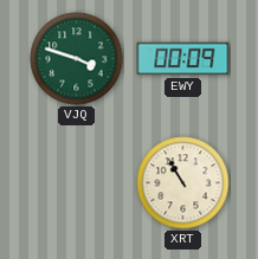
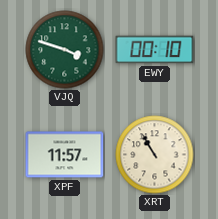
EWY: 00:09 -> 00:10
XPF: none -> 11:57
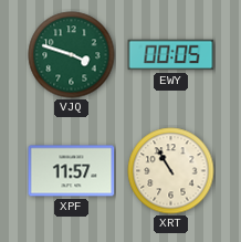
EWY: 00:10 -> 00:05
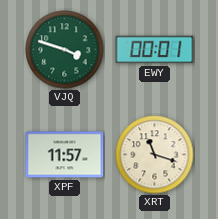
EWY: 00:05 -> 00:01
XRT: 10:55 -> 11:18
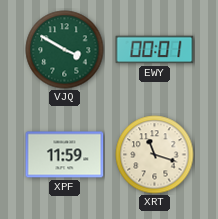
VJQ: 3:48 -> 3:50
XPF: 11:57 -> 11:59
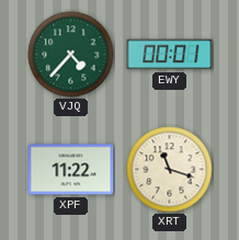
VJQ: 3:50 -> 4:37
XPF: 11:59 -> 11:22
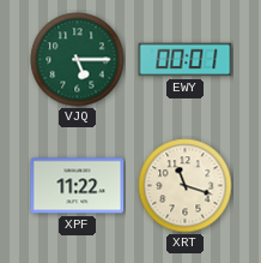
VJQ: 4:37 -> 5:15
